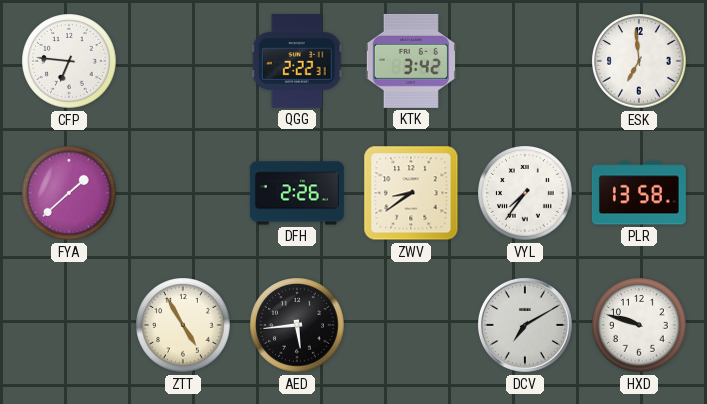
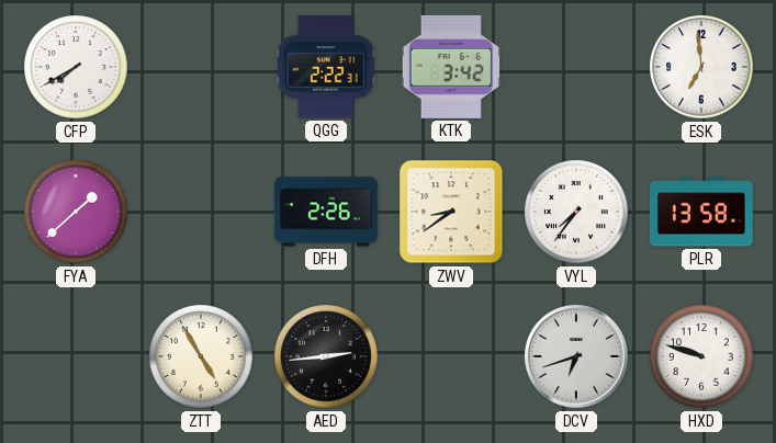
CFP: 6:46 -> 7:40
AED: 5:44 -> 2:44
DCV: 7:10 -> 6:42
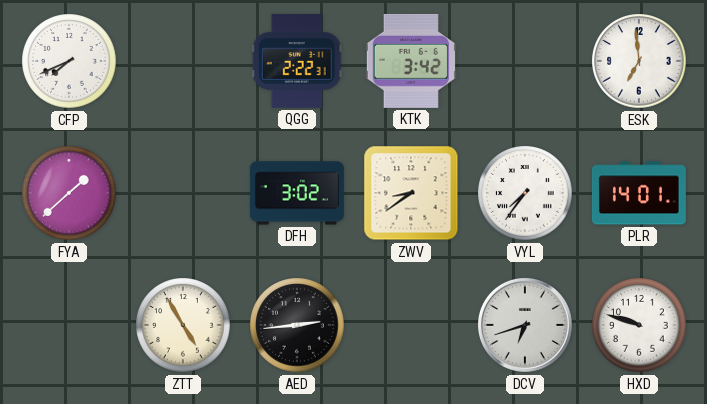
CFP: 7:40 -> 7:41
DFH: 2:26 -> 3:02
PLR: 13:58 -> 14:01
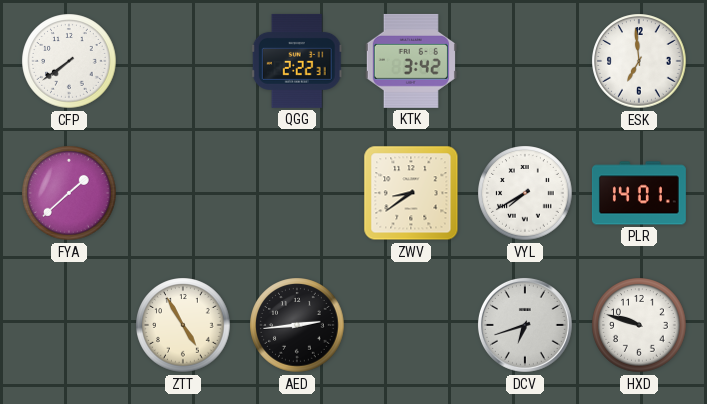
CFP: 7:41 -> 7:39
DFH: 3:02 -> none
VYL: 7:36 -> 7:40
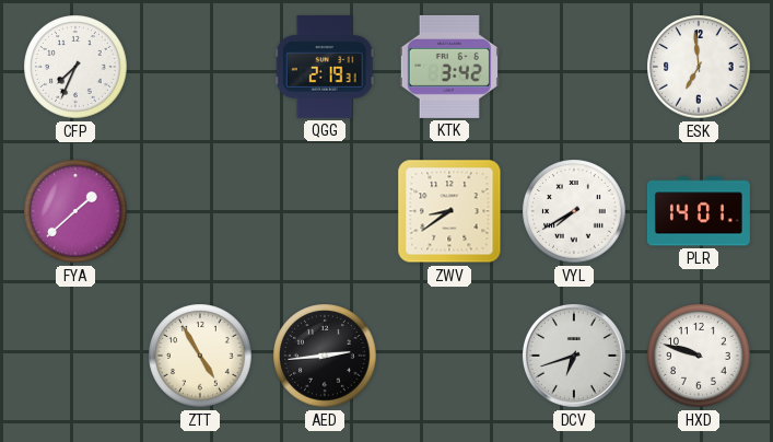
CFP: 7:39 -> 7:34
QGG: 2:22 -> 2:19
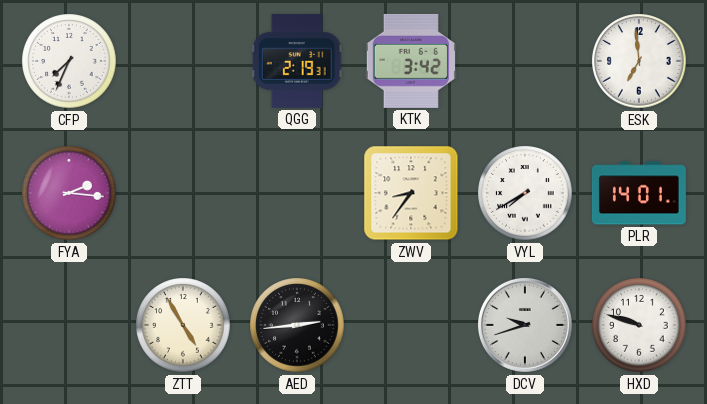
FYA: 1:38 -> 2:16
ZWV: 8:39 -> 8:36
DCV: 6:42 -> 9:42
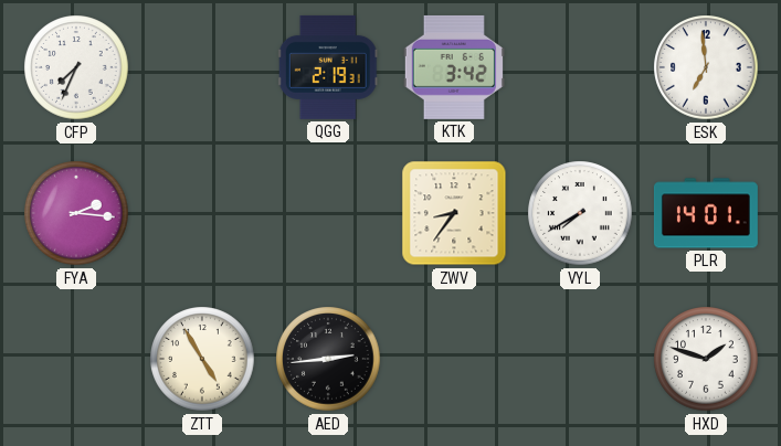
DCV: 9:42 -> none
HXD: 9:48 -> 1:48
